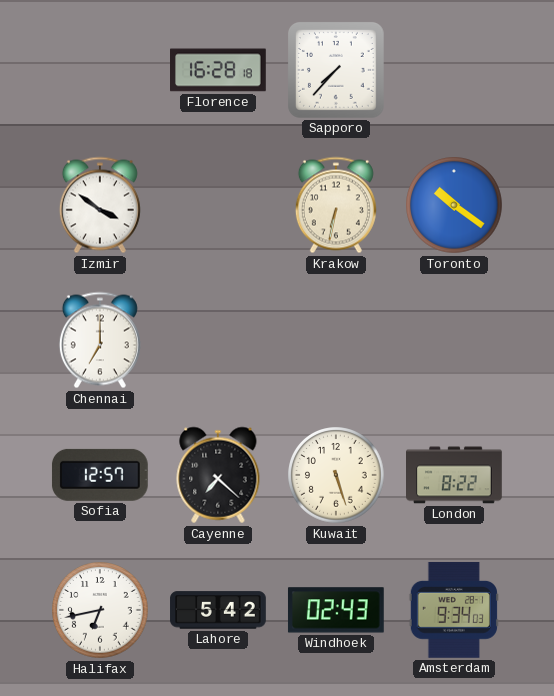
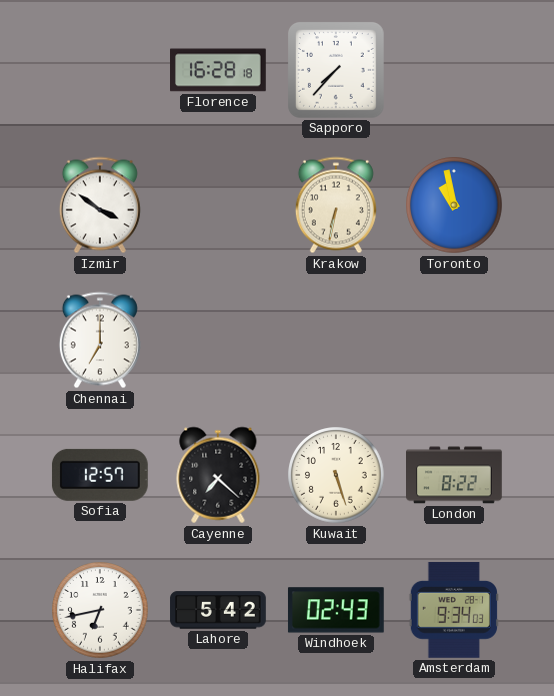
Toronto: 10:21 -> 10:58
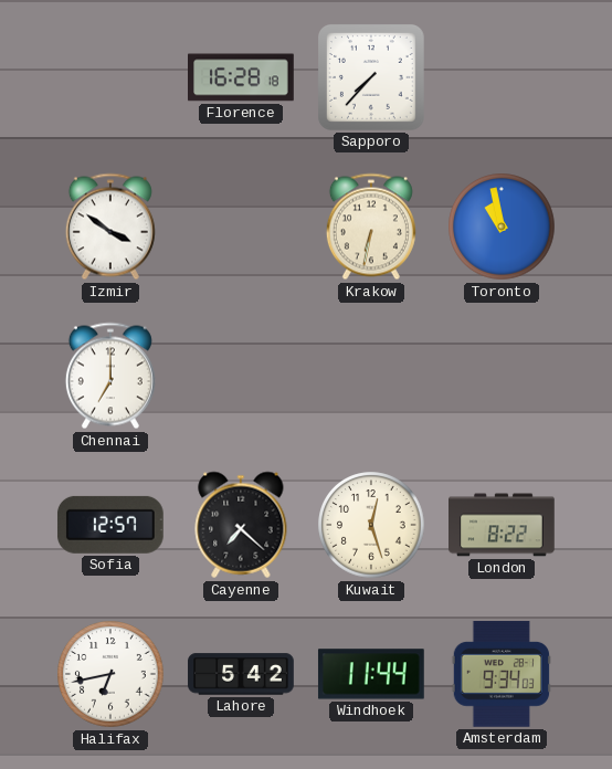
Kuwait: 5:27 -> 12:27
Windhoek: 02:43 -> 11:44
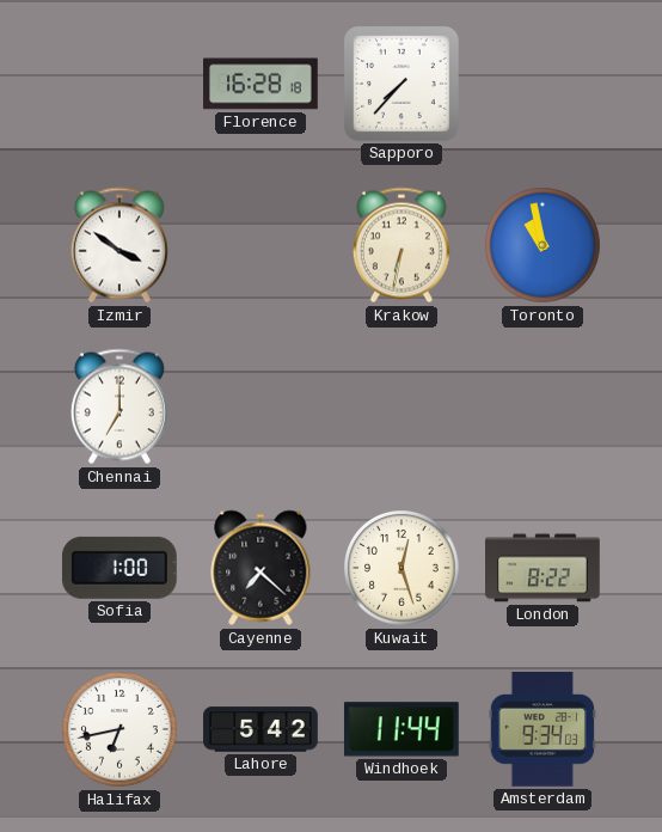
Sofia: 12:57 -> 1:00
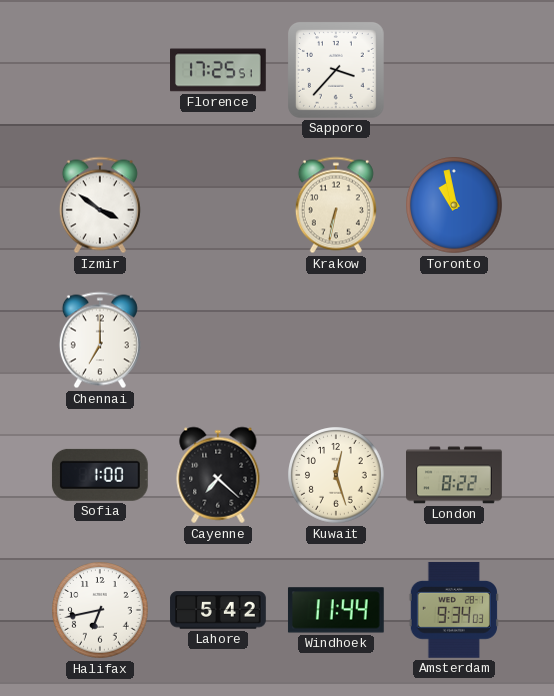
Florence: 16:28 -> 17:25
Sapporo: 7:37 -> 3:37
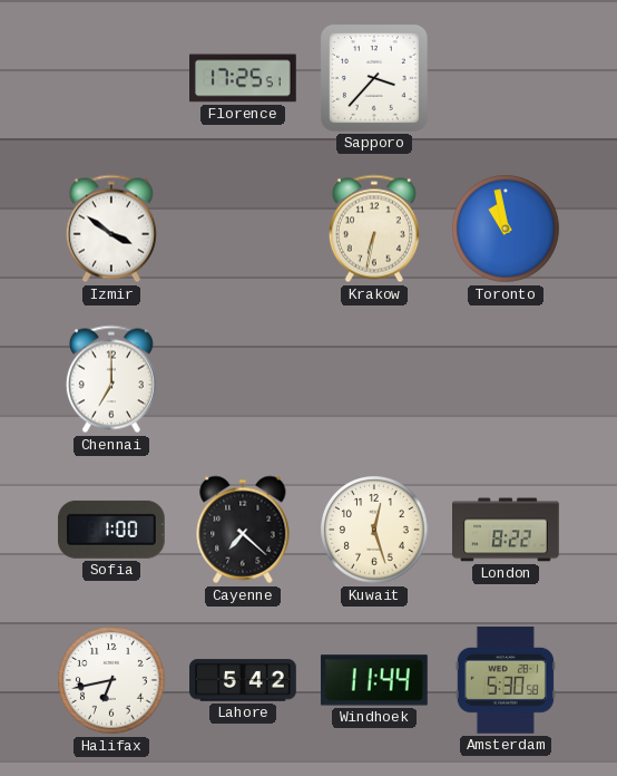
Amsterdam: 9:34 -> 5:30
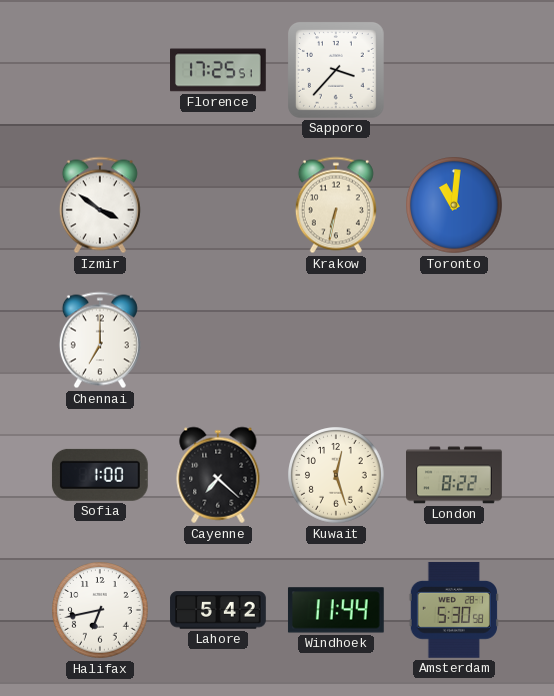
Toronto: 10:58 -> 11:01
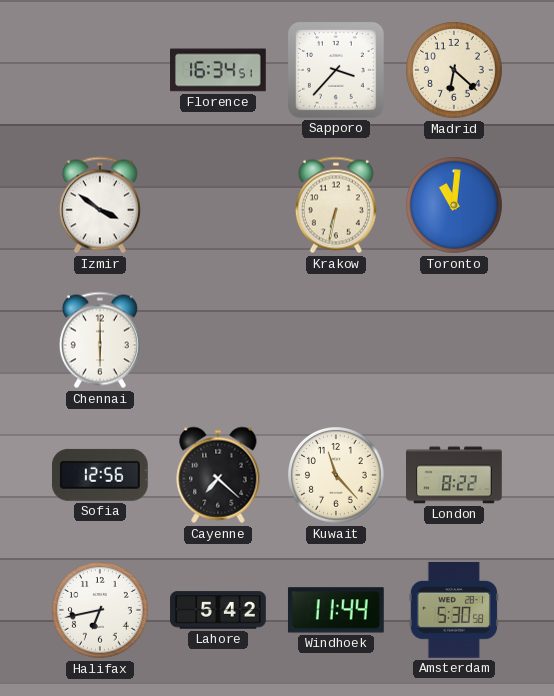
Florence: 17:25 -> 16:34
Madrid: none -> 6:22
Chennai: 7:00 -> 6:00
Sofia: 1:00 -> 12:56
Kuwait: 12:27 -> 11:23
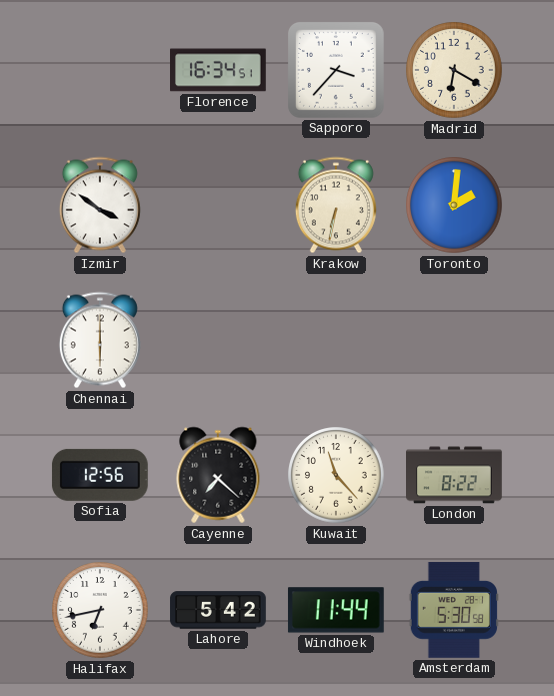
Madrid: 6:22 -> 6:20
Toronto: 11:01 -> 2:01
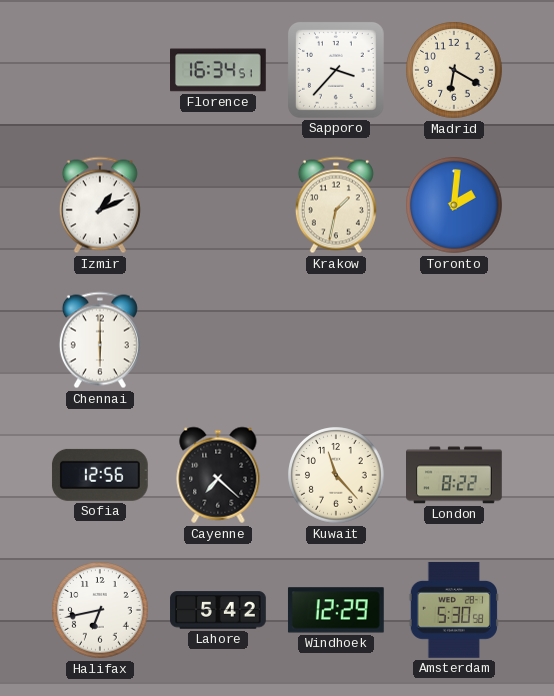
Izmir: 3:51 -> 1:11
Krakow: 6:32 -> 1:32
Windhoek: 11:44 -> 12:29
